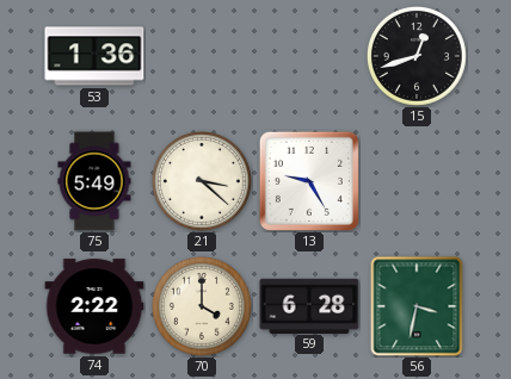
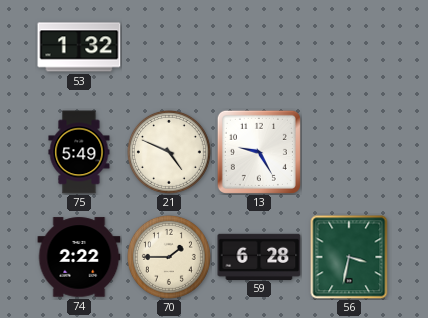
53: 1:36 -> 1:32
15: 12:42 -> none
21: 3:22 -> 4:49
70: 4:00 -> 1:45
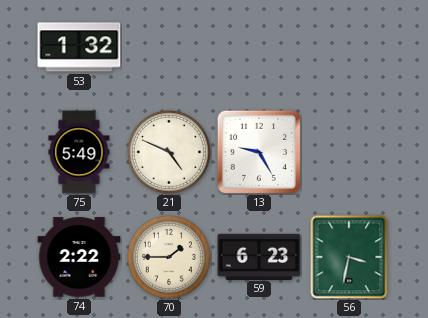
59: 6:28 -> 6:23
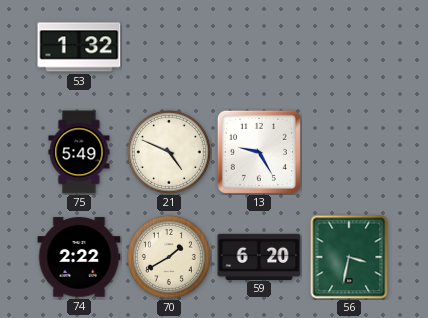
70: 1:45 -> 1:40
59: 6:23 -> 6:20
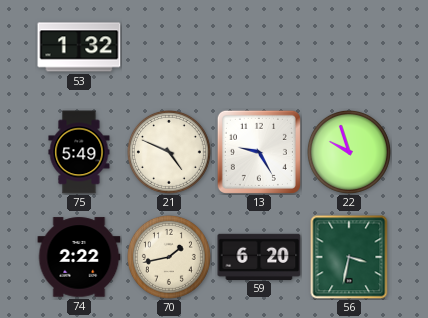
22: none -> 9:57
70: 1:40 -> 1:43
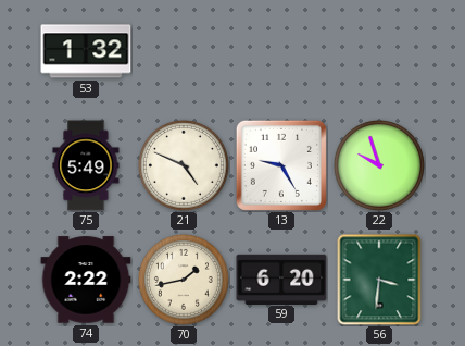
56: 3:32 -> 3:31
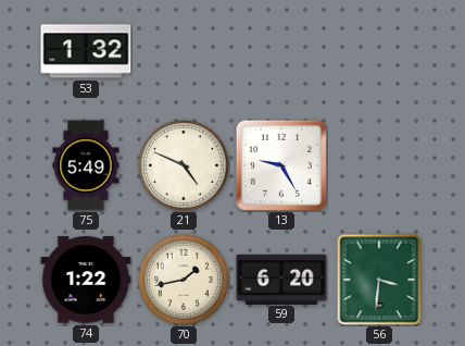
22: 9:57 -> none
74: 2:22 -> 1:22
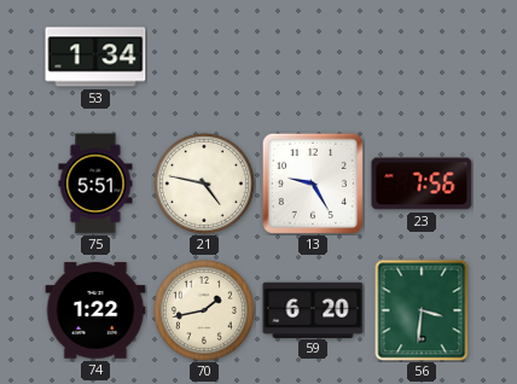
53: 1:32 -> 1:34
75: 5:49 -> 5:51
21: 4:49 -> 4:47
23: none -> 7:56
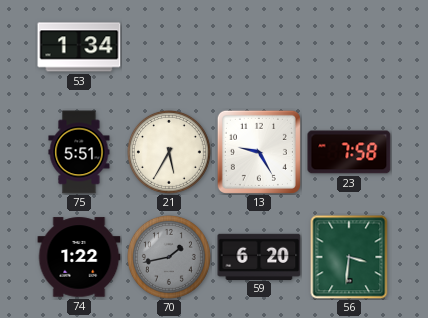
21: 4:47 -> 5:35
23: 7:56 -> 7:58
70 dial: cream -> grey
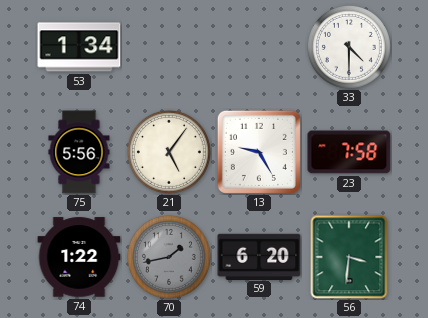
33: none -> 4:30
75: 5:51 -> 5:56
21: 5:35 -> 5:06
